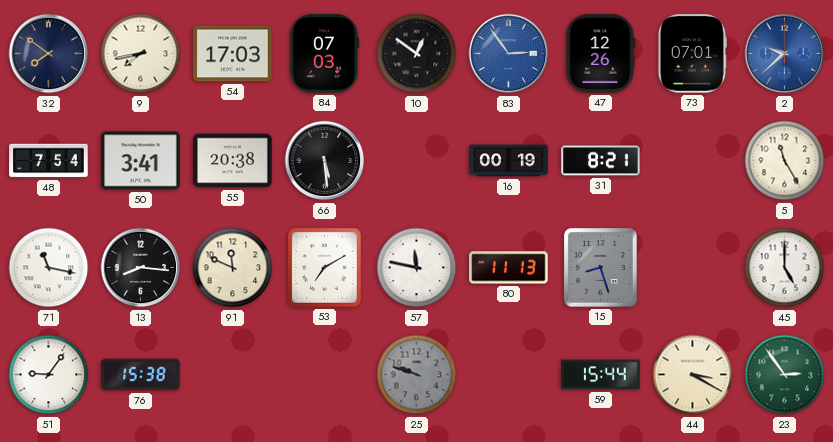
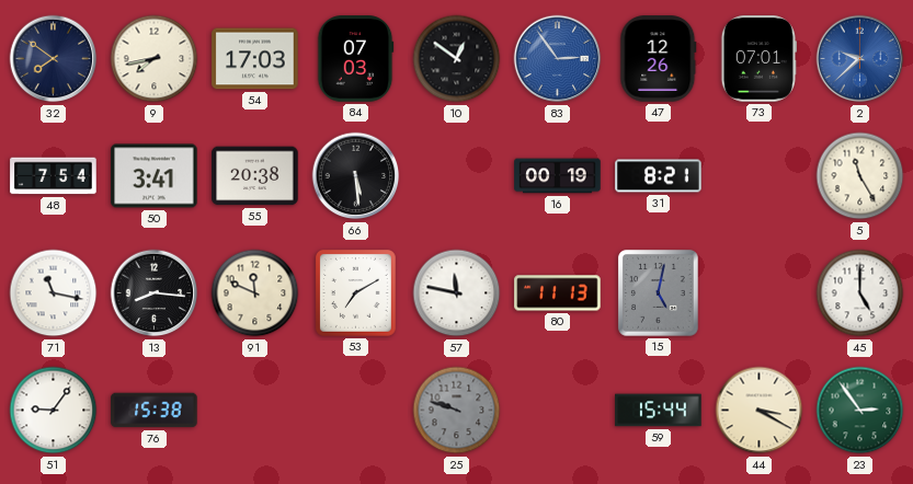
15: 8:27 -> 5:02
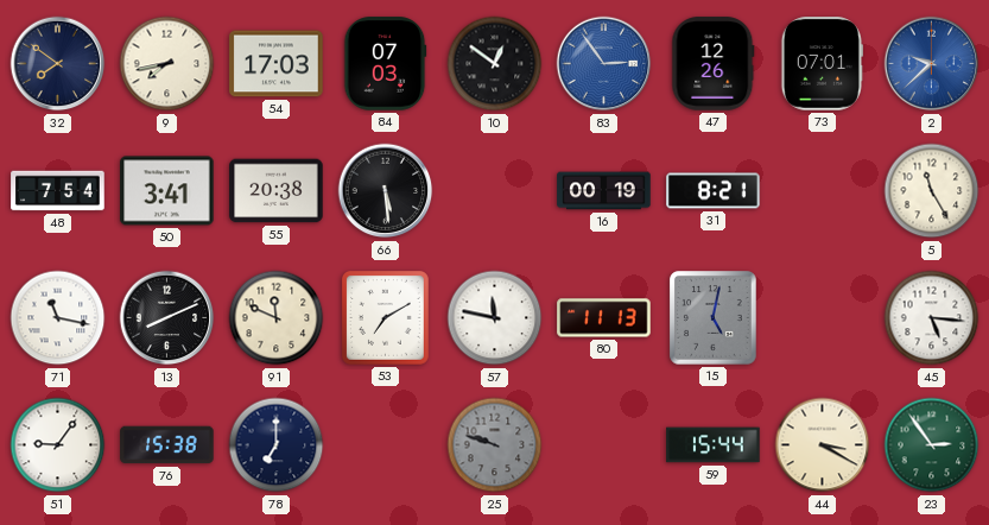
13: 8:16 -> 8:11
45: 5:00 -> 5:16
78: none -> 7:00
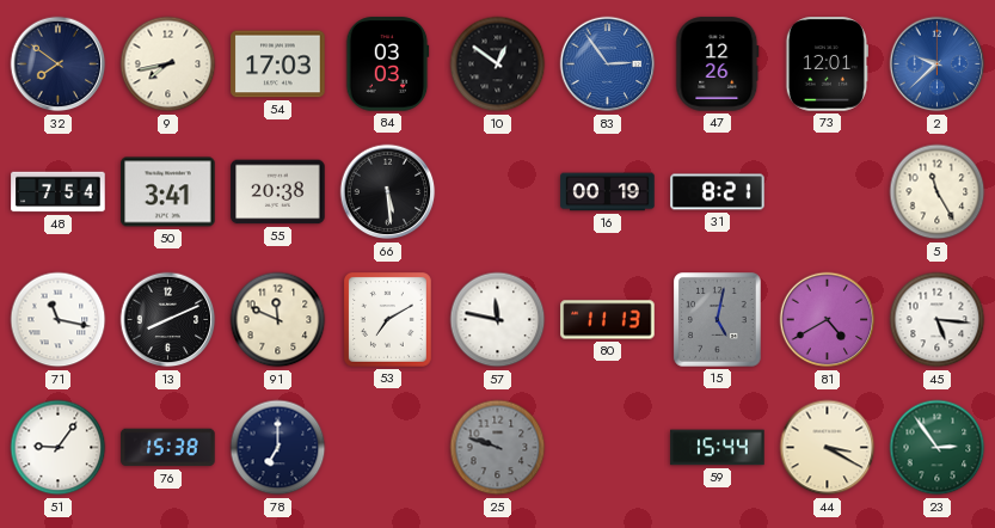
84: 07:03 -> 03:03
73: 07:01 -> 12:01
81: none -> 4:40
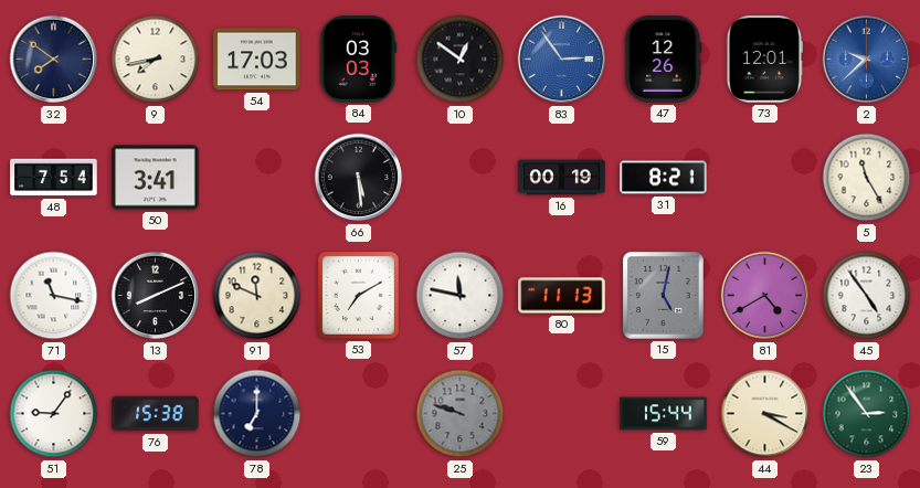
55: 20:38 -> none
45: 5:16 -> 4:54
